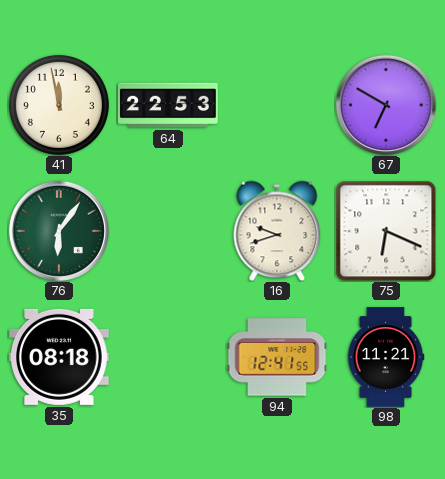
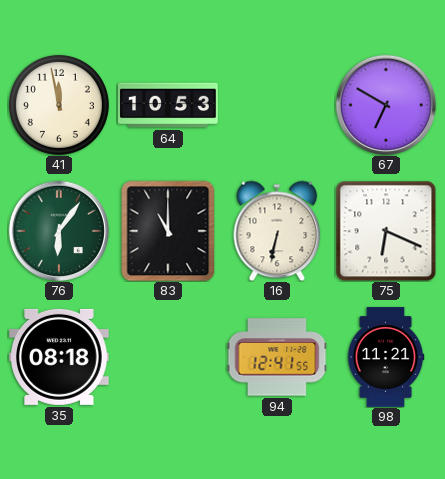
64: 22:53 -> 10:53
83: none -> 11:00
16: 9:42 -> 6:32
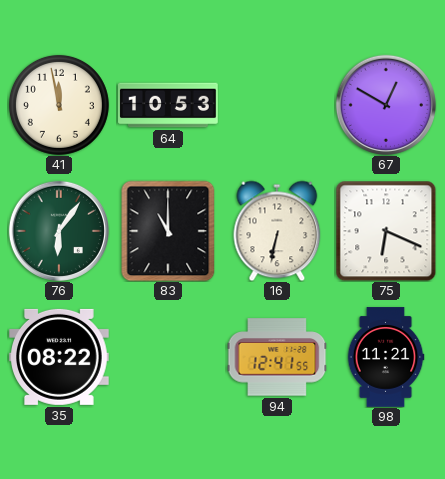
67: 6:50 -> 12:50
35: 08:18 -> 08:22
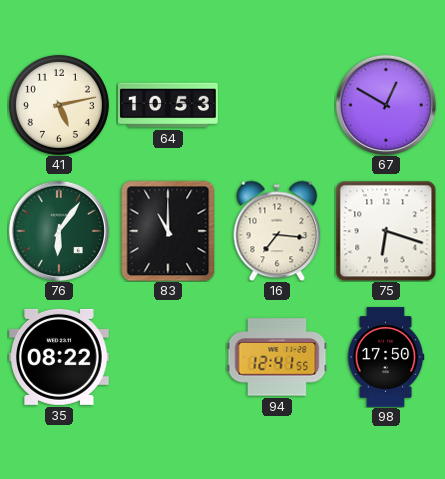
41: 11:58 -> 5:13
16: 6:32 -> 7:16
75: 6:19 -> 6:18
98: 11:21 -> 17:50
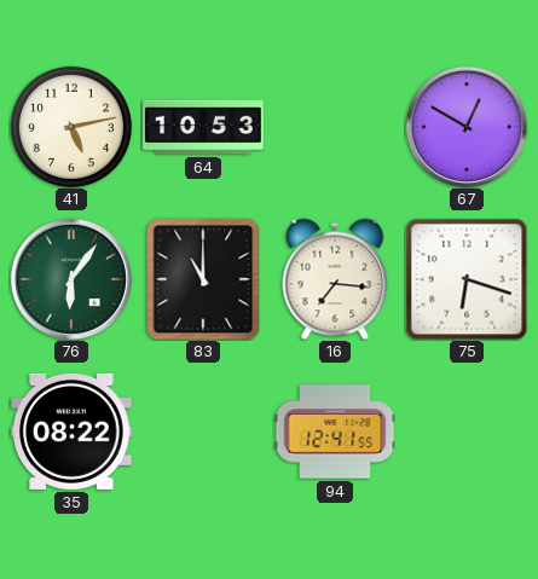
98: 17:50 -> none
